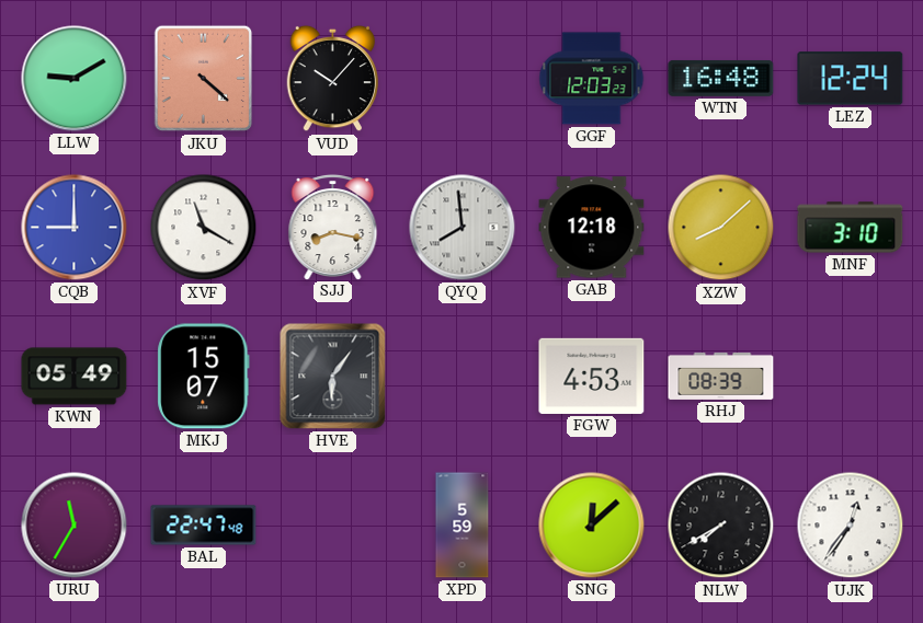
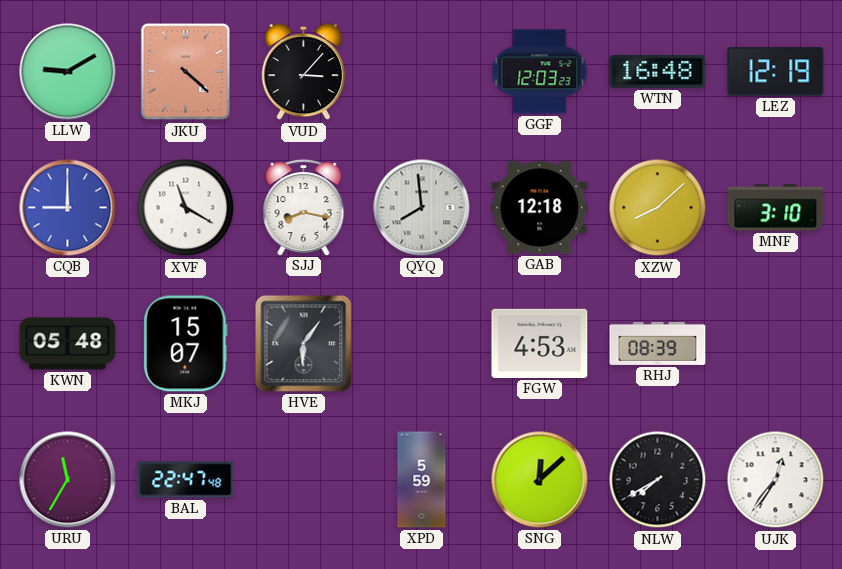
VUD: 10:07 -> 3:07
LEZ: 12:24 -> 12:19
KWN: 05:49 -> 05:48
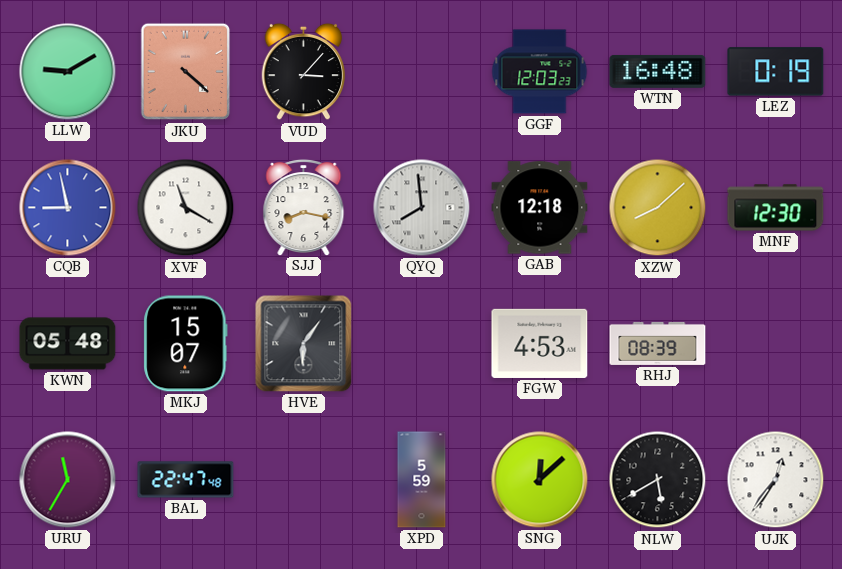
LEZ: 12:19 -> 0:19
CQB: 9:00 -> 8:58
MNF: 3:10 -> 12:30
NLW: 7:40 -> 5:40
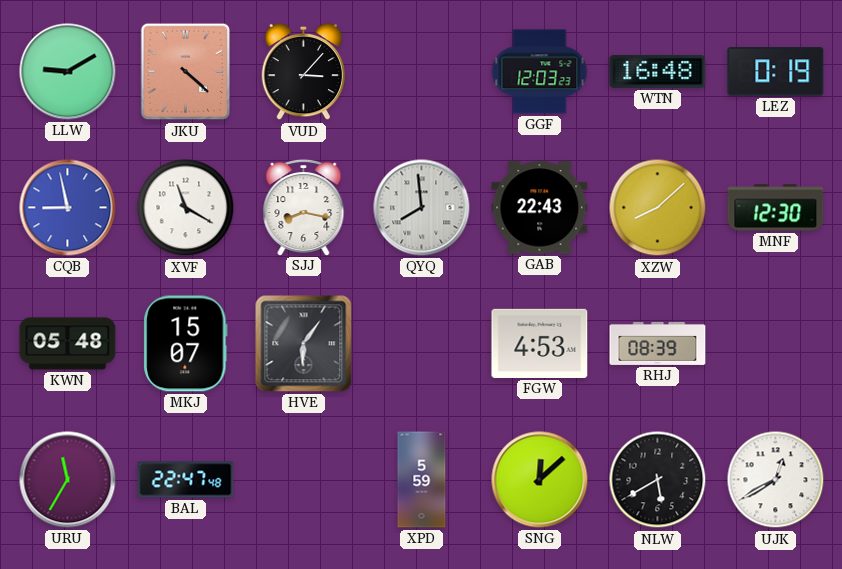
GAB: 12:18 -> 22:43
UJK: 12:36 -> 12:40
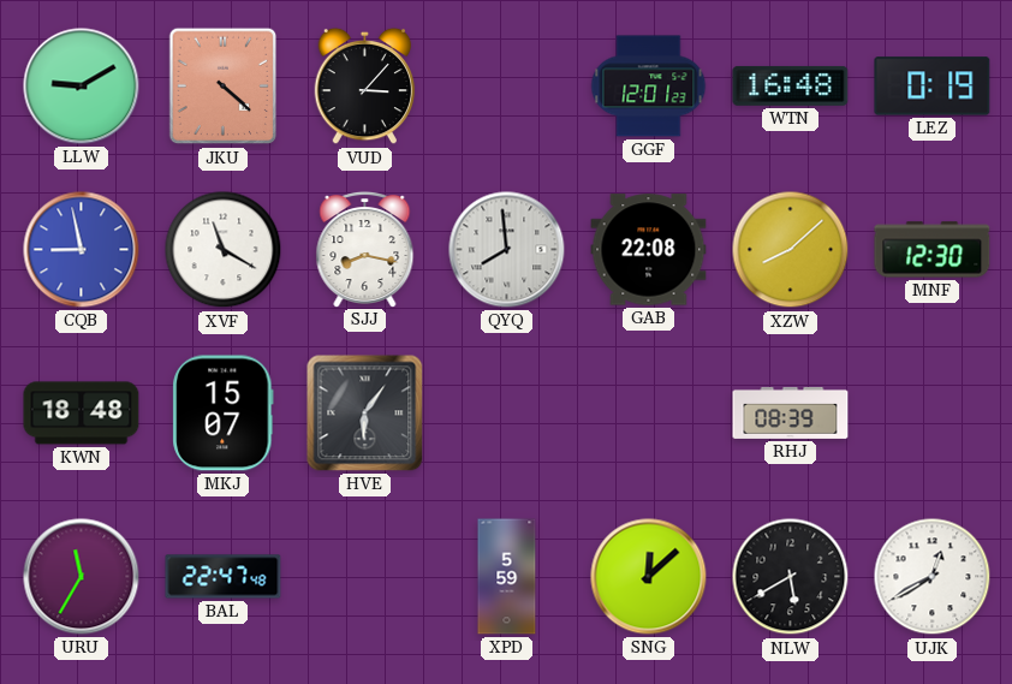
GGF: 12:03 -> 12:01
GAB: 22:43 -> 22:08
KWN: 05:48 -> 18:48
FGW: 4:53 -> none
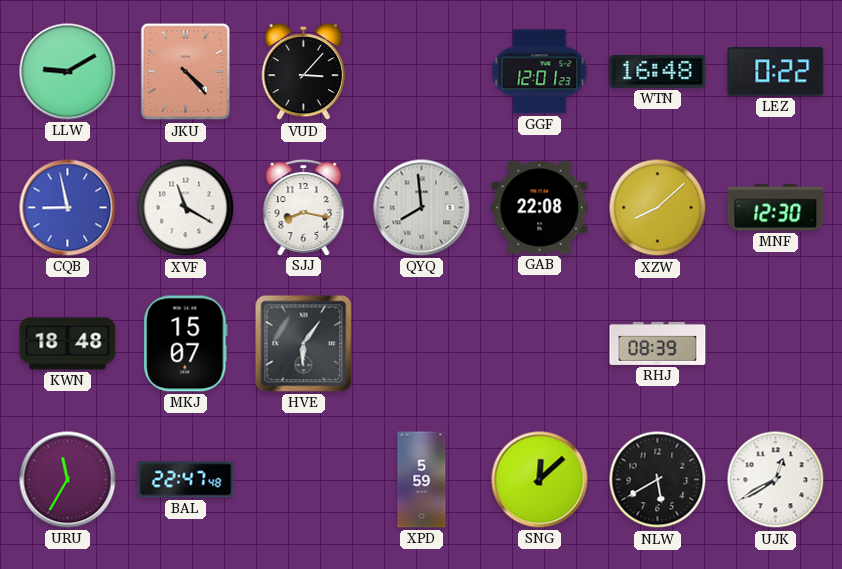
JKU: 4:22 -> 4:23
LEZ: 0:19 -> 0:22
